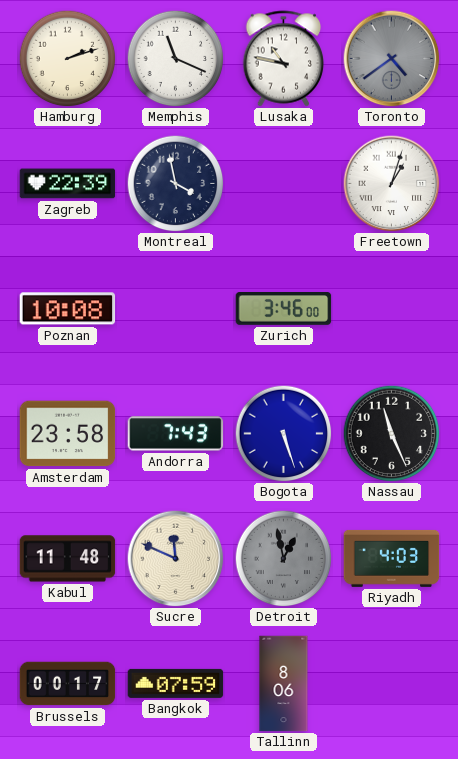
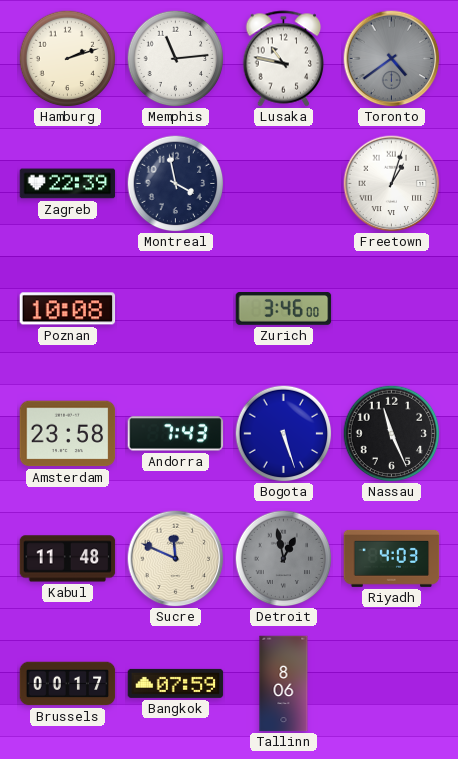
Memphis: 11:19 -> 11:14
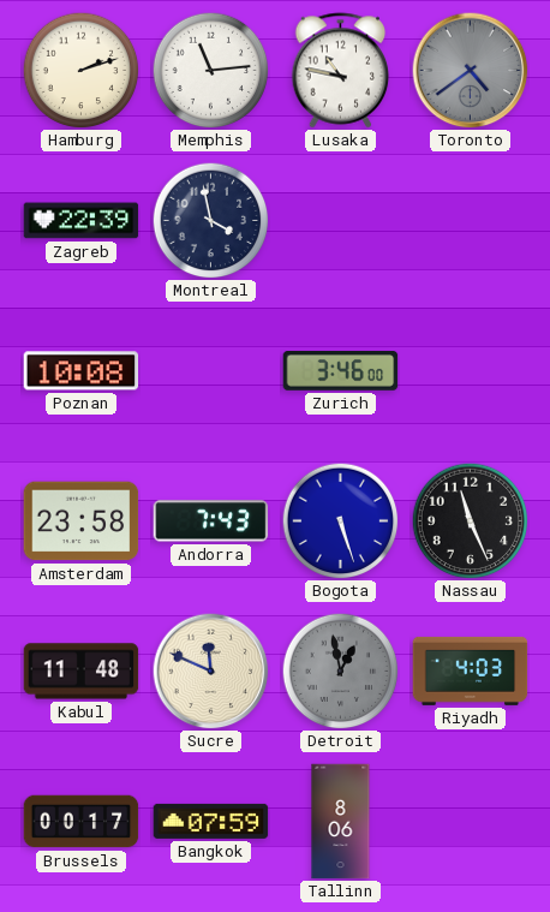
Freetown: 1:03 -> none
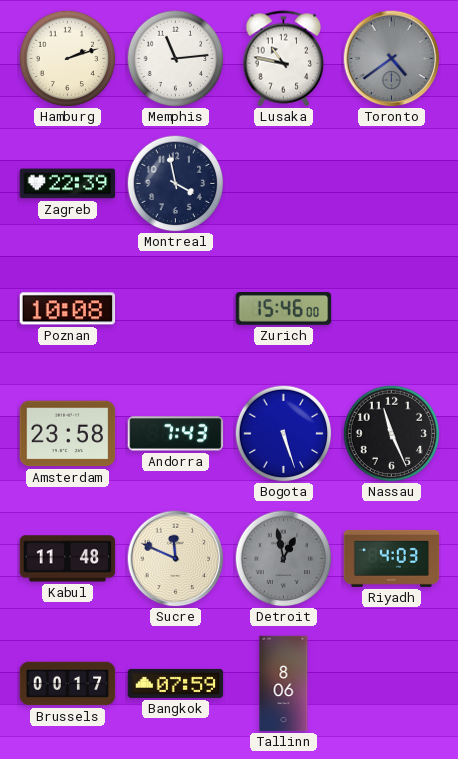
Zurich: 3:46 -> 15:46
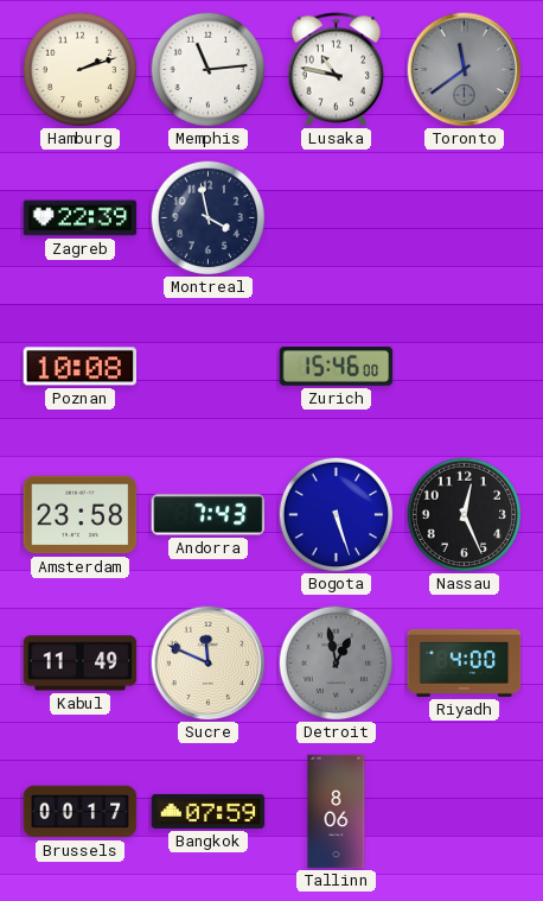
Toronto: 4:39 -> 11:39
Nassau: 11:26 -> 12:26
Kabul: 11:48 -> 11:49
Riyadh: 4:03 -> 4:00
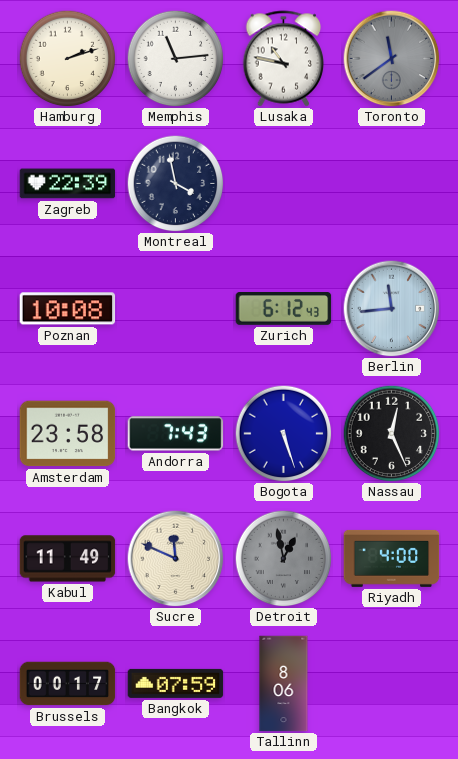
Zurich: 15:46 -> 6:12
Berlin: none -> 11:44
